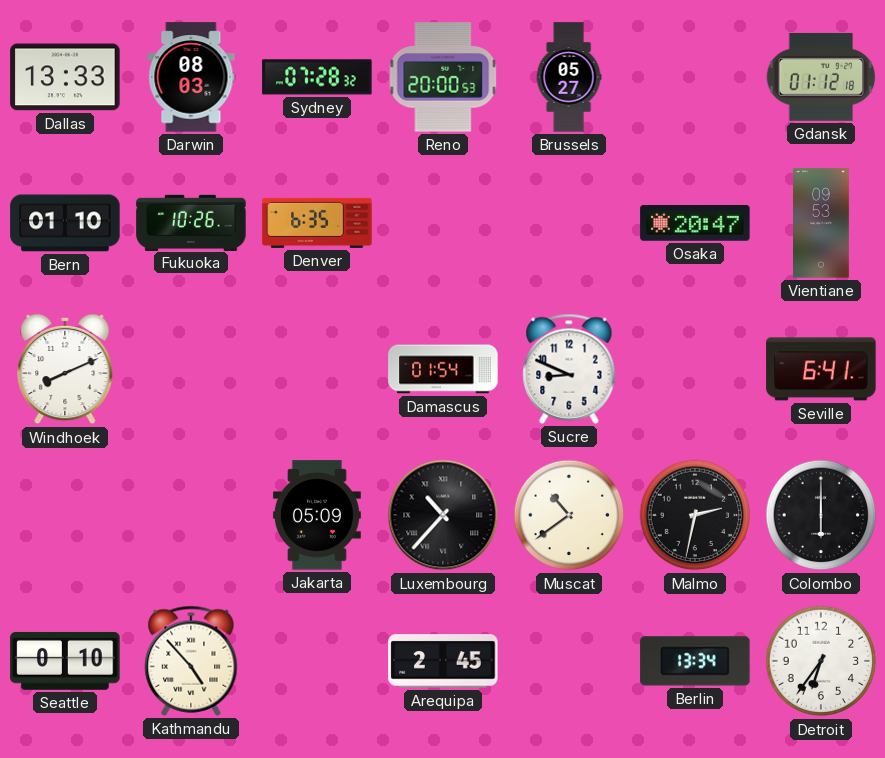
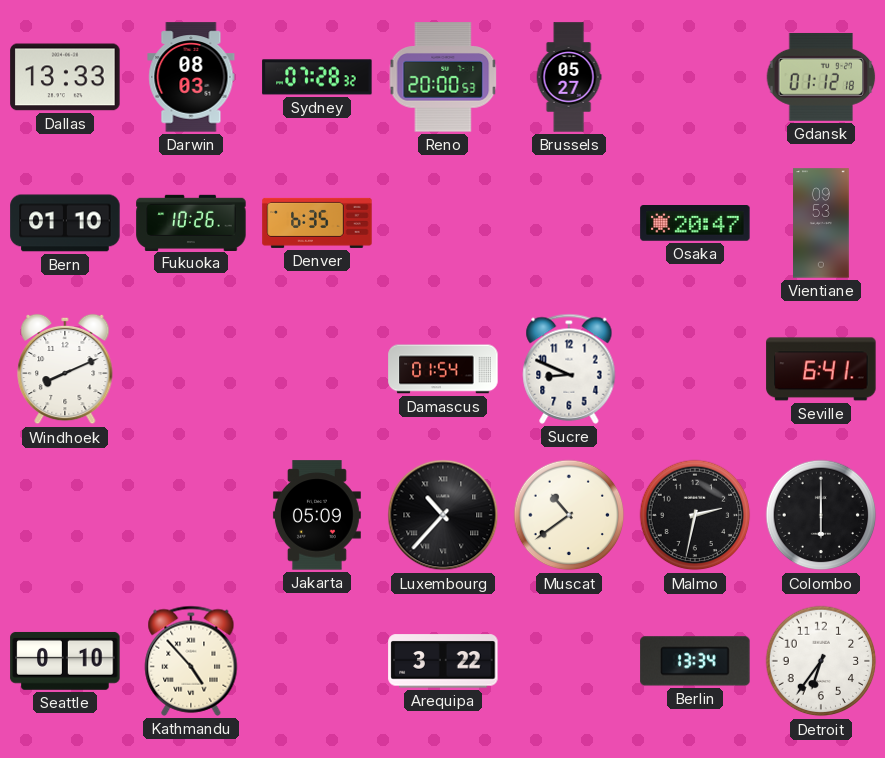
Arequipa: 2:45 -> 3:22
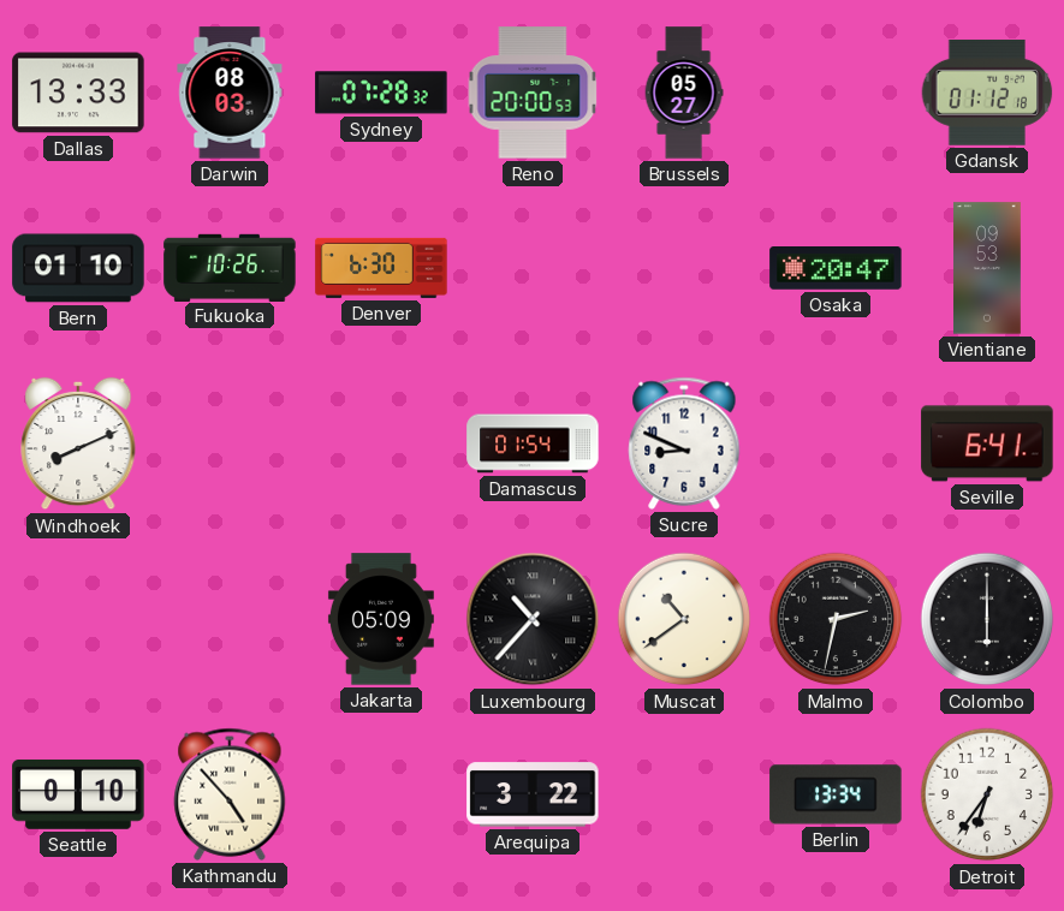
Denver: 6:35 -> 6:30
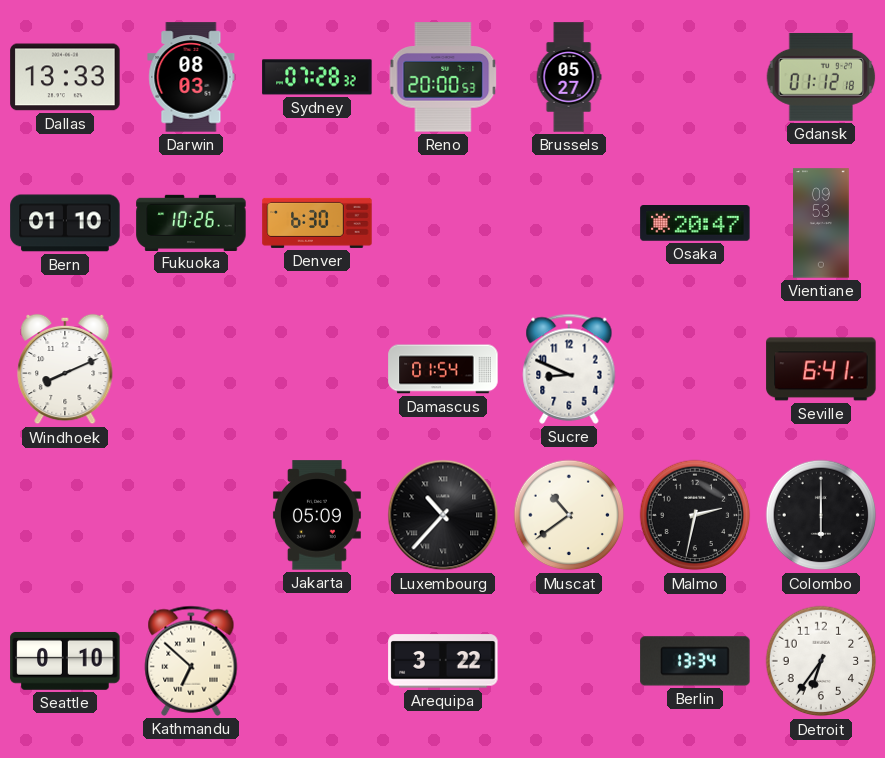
Kathmandu: 4:53 -> 6:52
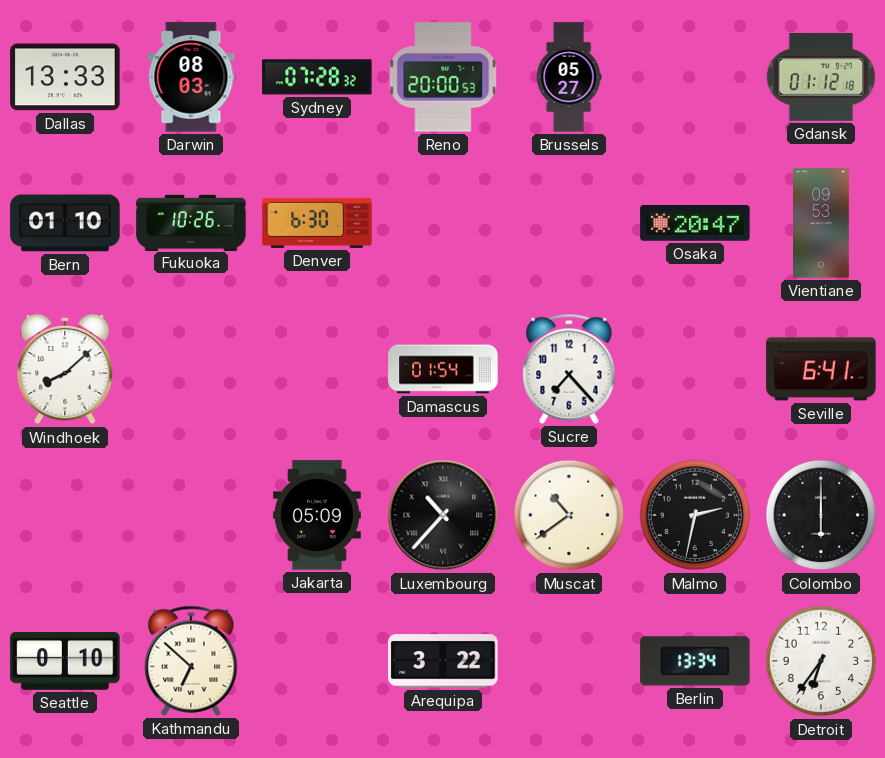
Windhoek: 8:11 -> 8:08
Sucre: 8:49 -> 7:23
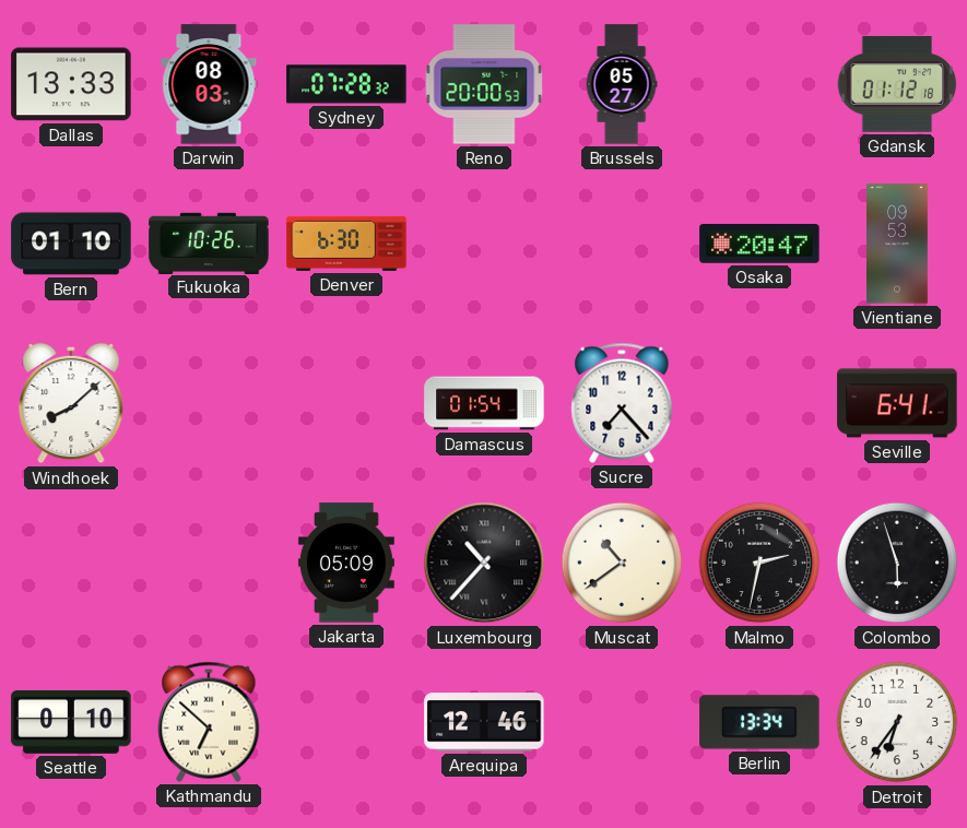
Colombo: 6:00 -> 5:57
Arequipa: 3:22 -> 12:46
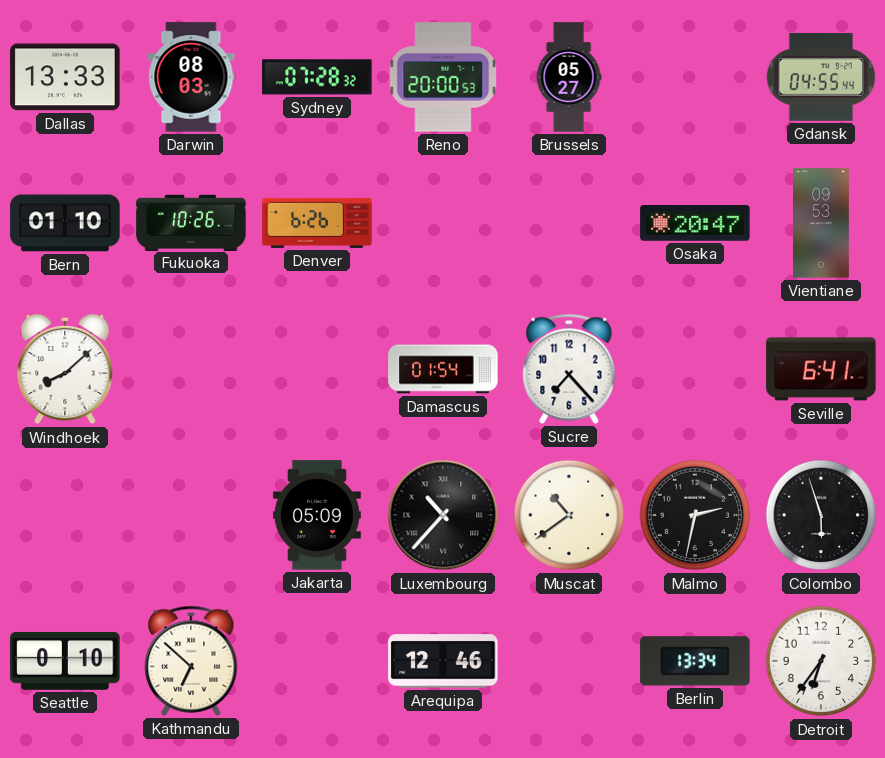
Gdansk: 01:12 -> 04:55
Denver: 6:30 -> 6:26
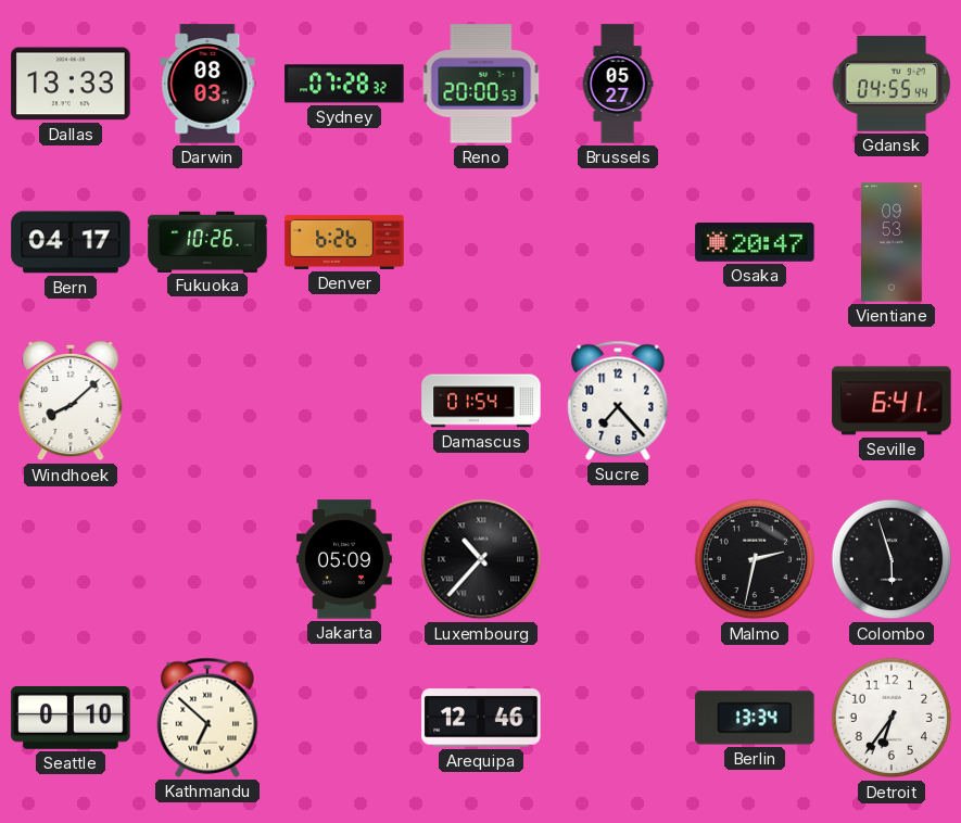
Bern: 01:10 -> 04:17
Muscat: 10:39 -> none
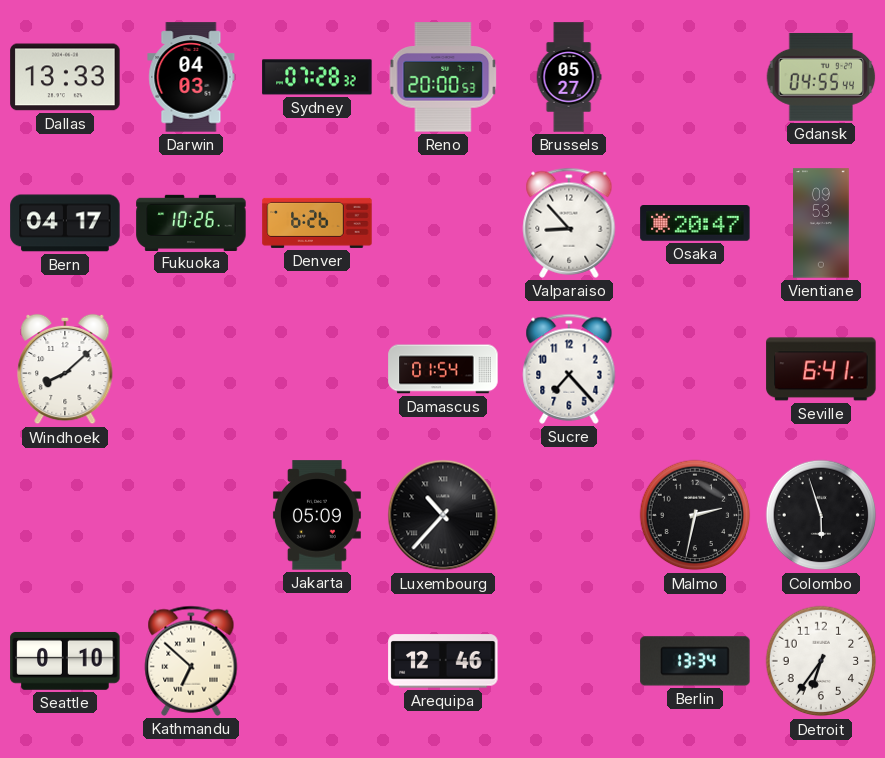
Darwin: 08:03 -> 04:03
Valparaiso: none -> 8:53
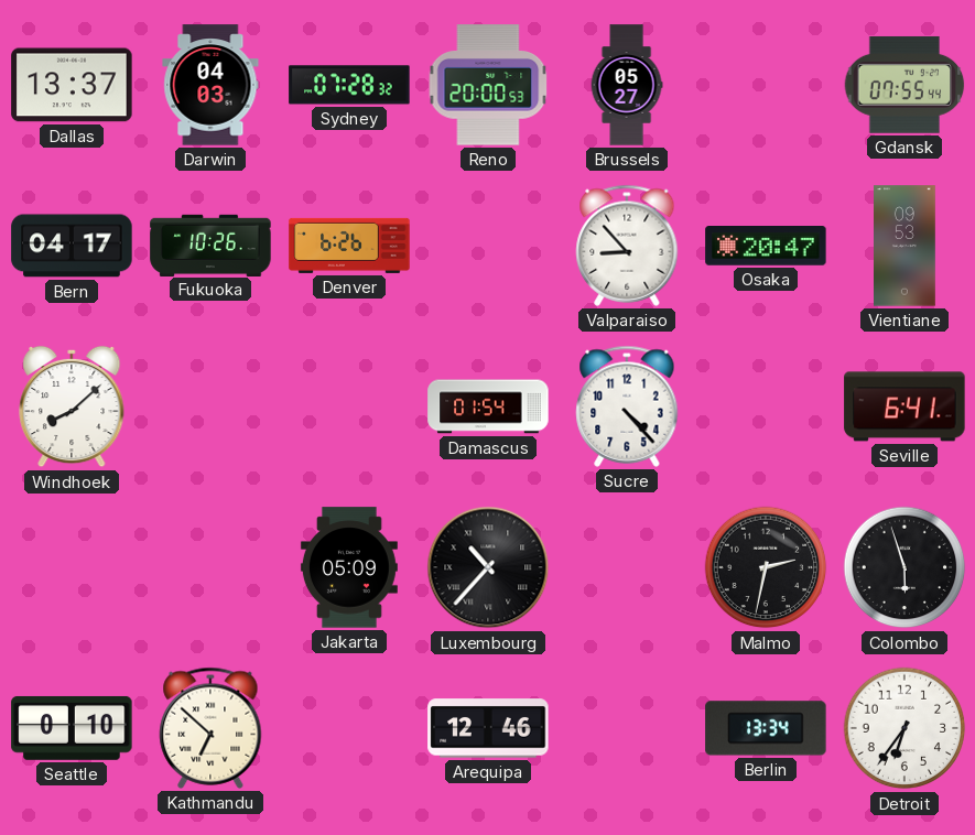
Dallas: 13:33 -> 13:37
Gdansk: 04:55 -> 07:55
Sucre: 7:23 -> 4:23
